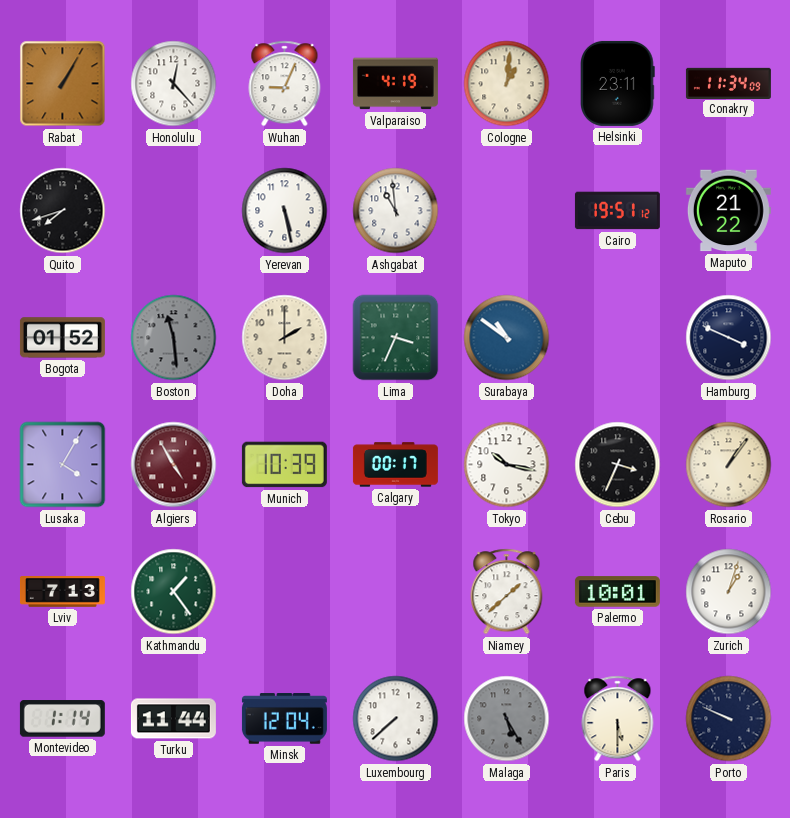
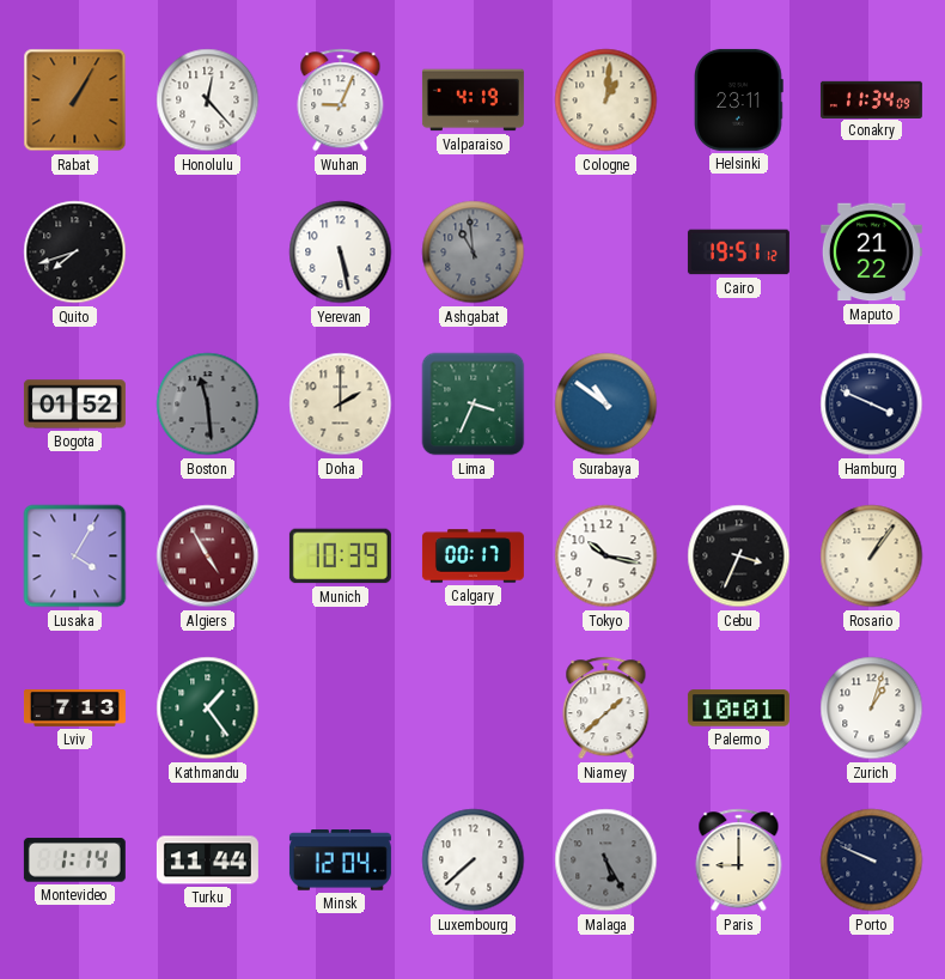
Ashgabat dial: white -> grey
Paris: 5:30 -> 9:00
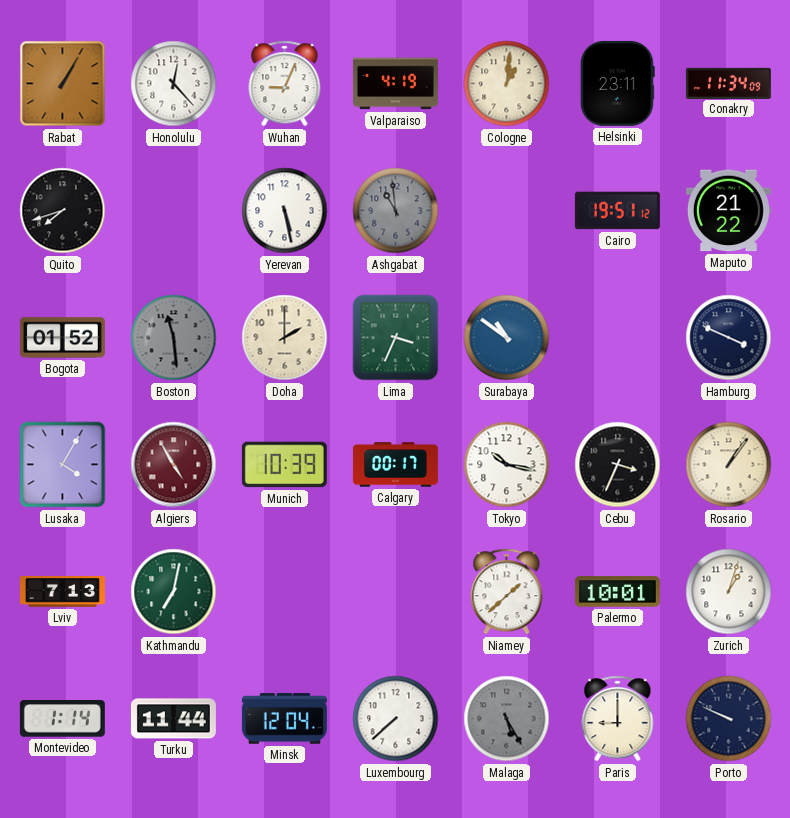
Kathmandu: 1:24 -> 7:02
